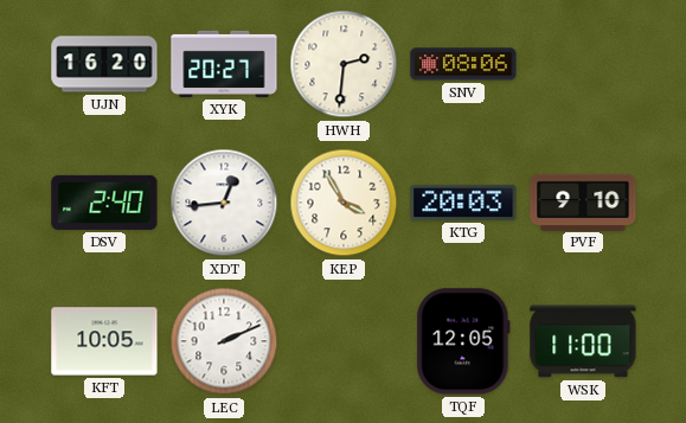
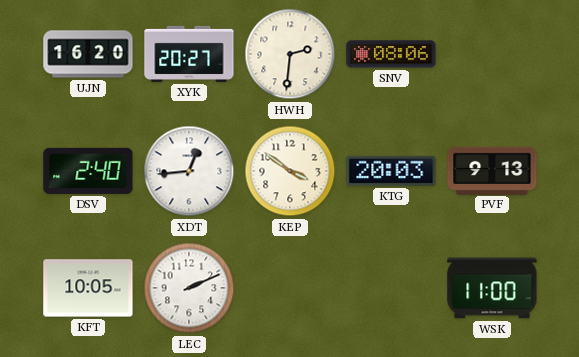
KEP: 3:55 -> 3:51
PVF: 9:10 -> 9:13
TQF: 12:05 -> none
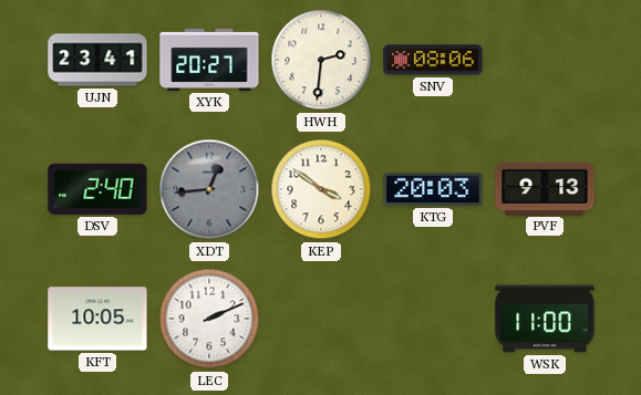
UJN: 16:20 -> 23:41
XDT dial: white -> grey
